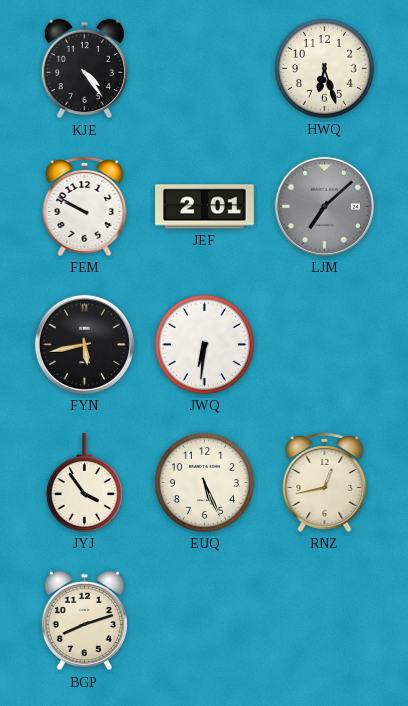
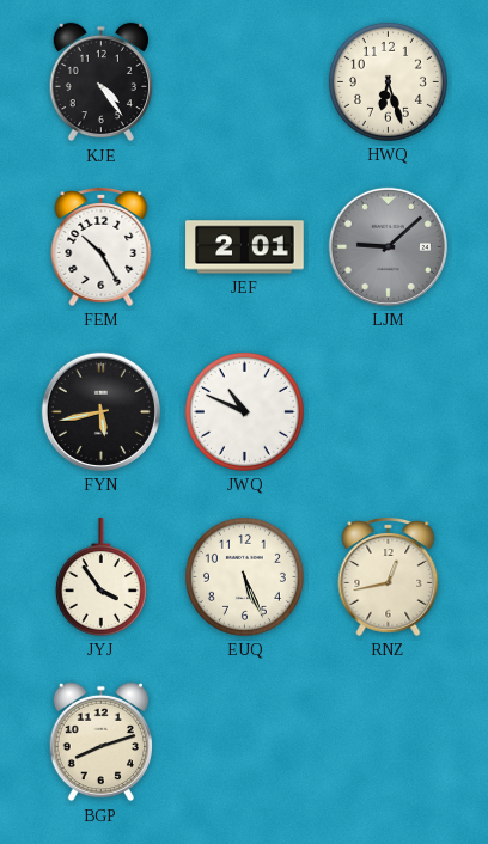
FEM: 9:50 -> 10:25
LJM: 7:08 -> 9:08
JWQ: 6:31 -> 10:49
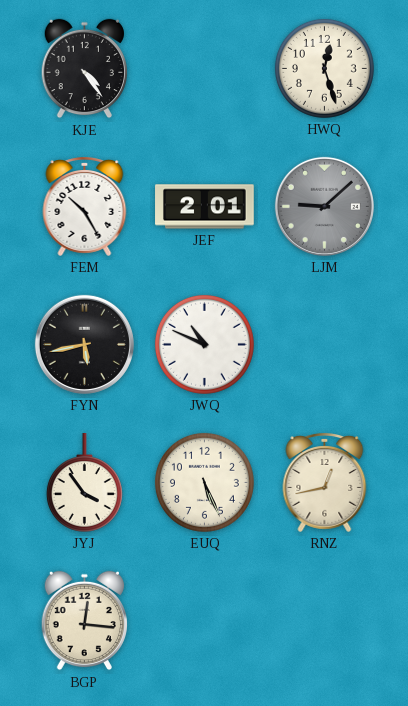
HWQ: 6:27 -> 12:27
BGP: 8:12 -> 12:16
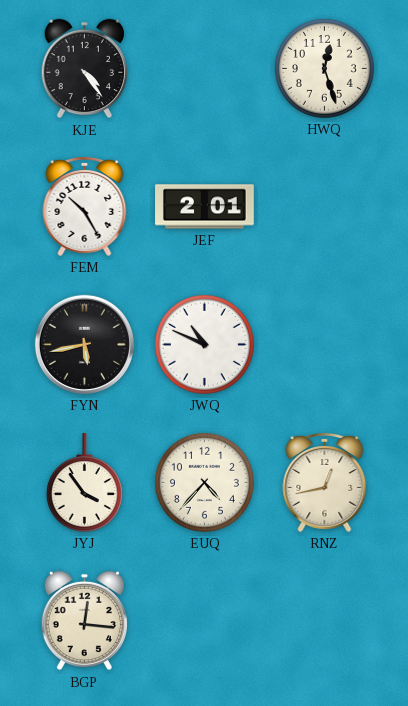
LJM: 9:08 -> none
EUQ: 5:26 -> 4:37
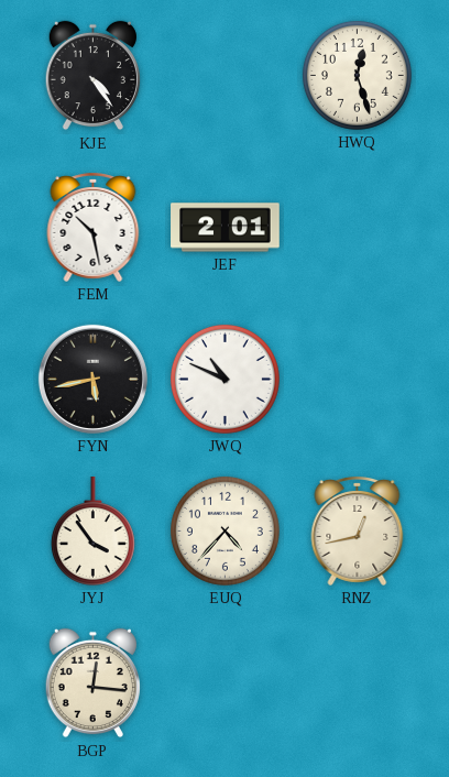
FEM: 10:25 -> 10:28
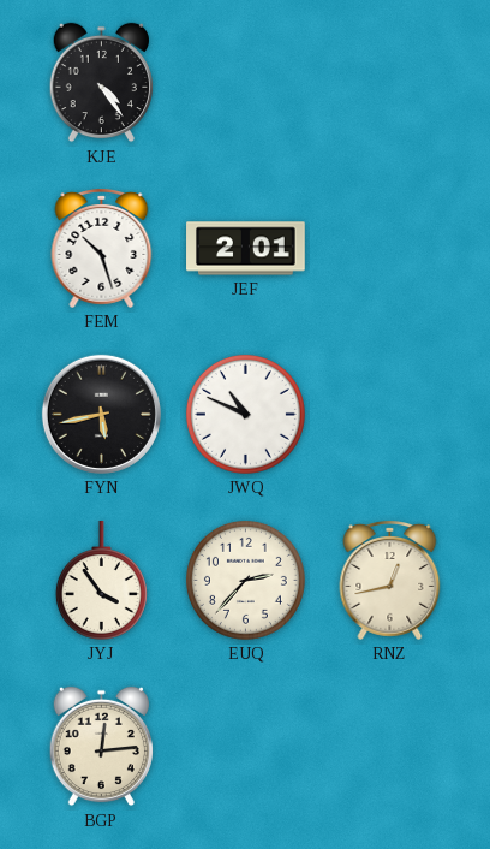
HWQ: 12:27 -> none
FEM: 10:28 -> 10:27
EUQ: 4:37 -> 2:37
BGP: 12:16 -> 12:14
